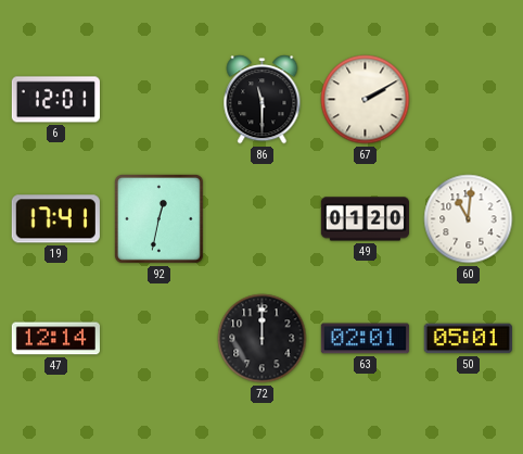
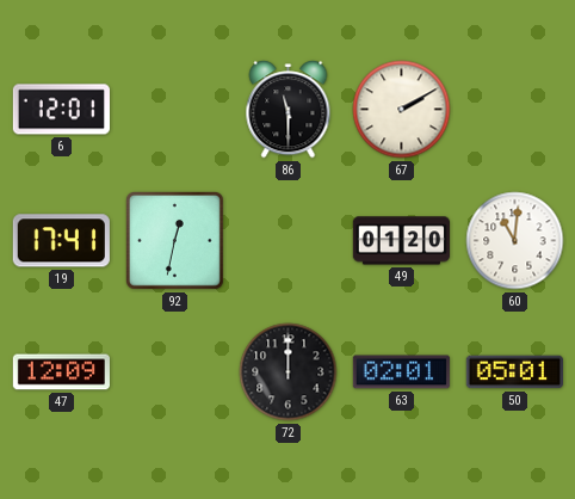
47: 12:14 -> 12:09
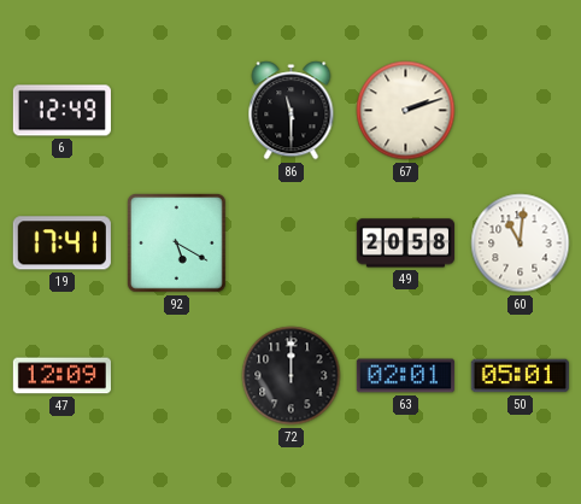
6: 12:01 -> 12:49
67: 2:10 -> 2:12
92: 12:32 -> 5:20
49: 01:20 -> 20:58
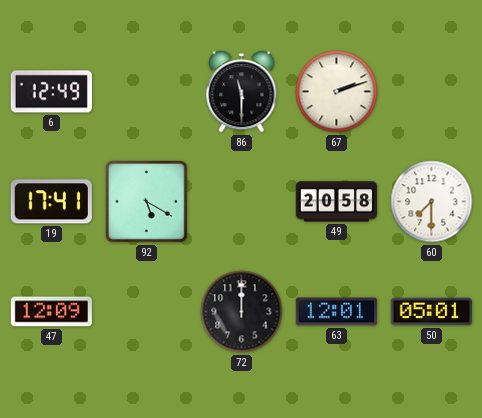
60: 11:01 -> 7:30
63: 02:01 -> 12:01
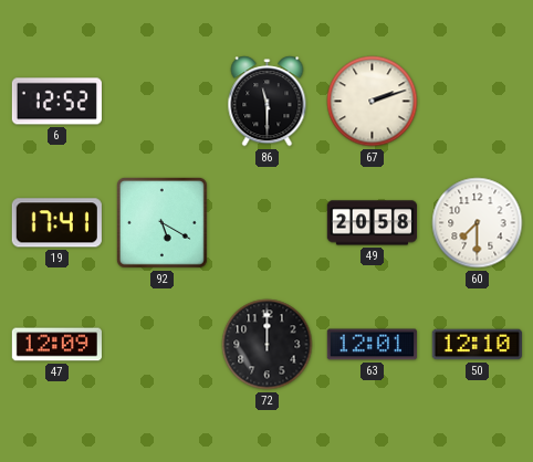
6: 12:49 -> 12:52
50: 05:01 -> 12:10
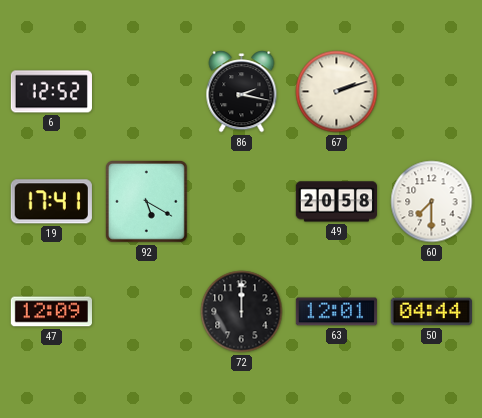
86: 11:30 -> 2:17
50: 12:10 -> 04:44
